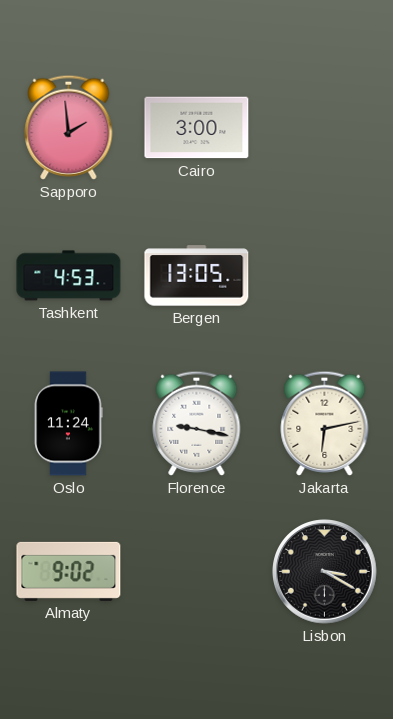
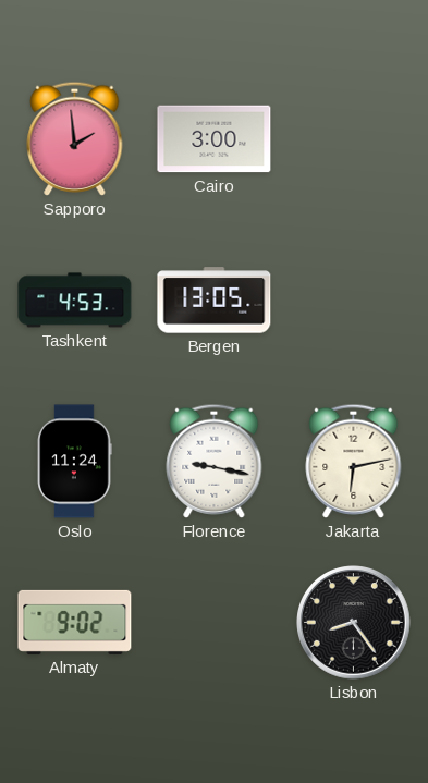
Lisbon: 3:20 -> 8:24
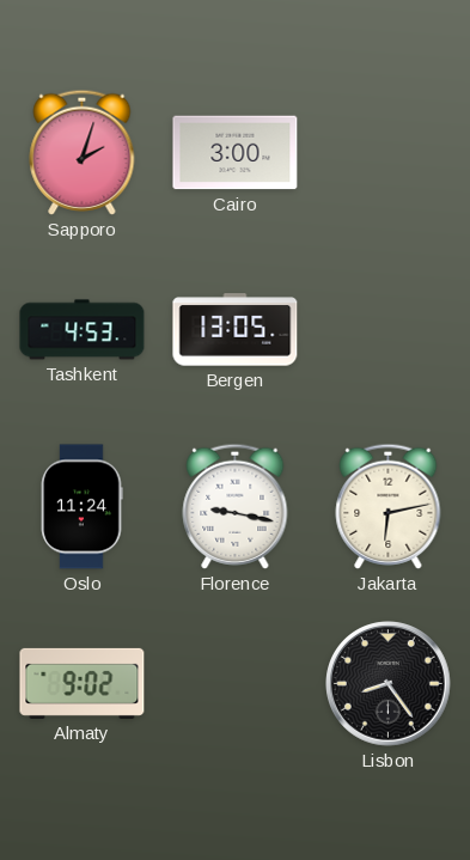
Sapporo: 1:59 -> 2:03
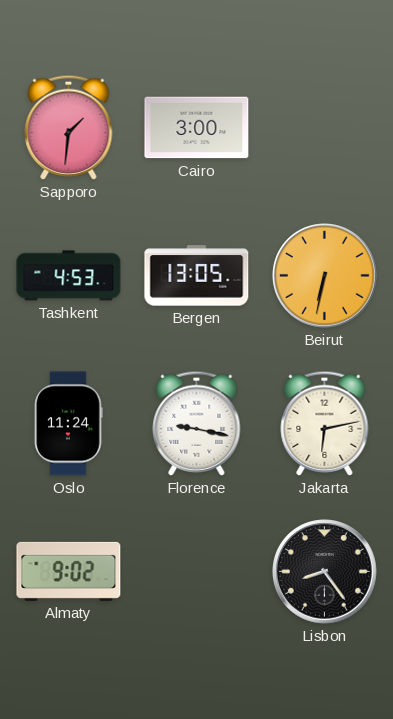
Sapporo: 2:03 -> 1:31
Beirut: none -> 6:32
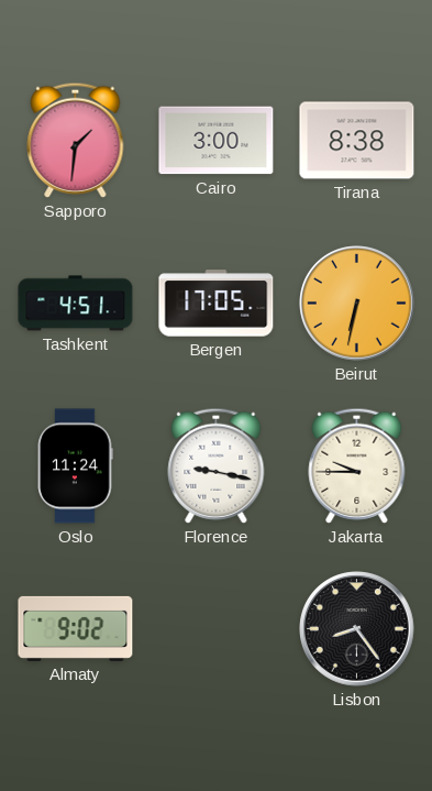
Tirana: none -> 8:38
Tashkent: 4:53 -> 4:51
Bergen: 13:05 -> 17:05
Jakarta: 6:13 -> 9:45
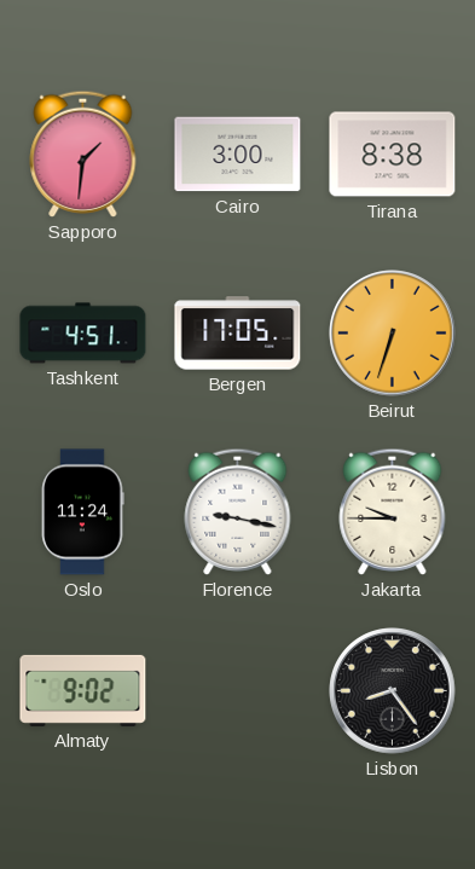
Beirut: 6:32 -> 6:33
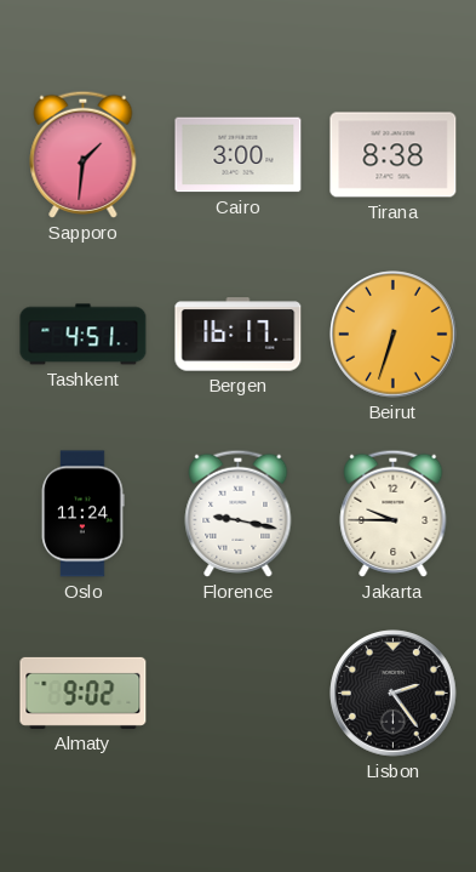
Bergen: 17:05 -> 16:17
Lisbon: 8:24 -> 2:24
